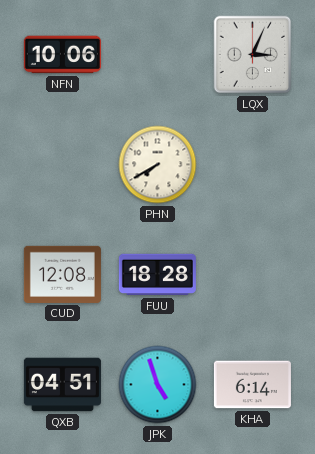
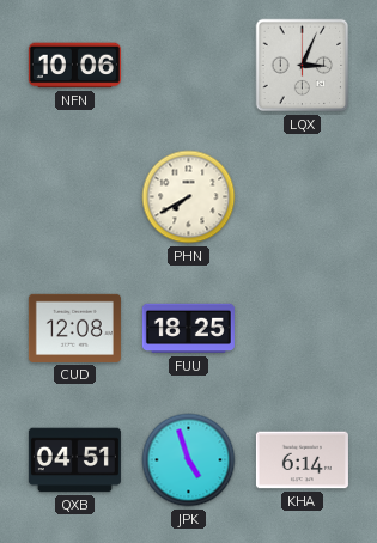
FUU: 18:28 -> 18:25
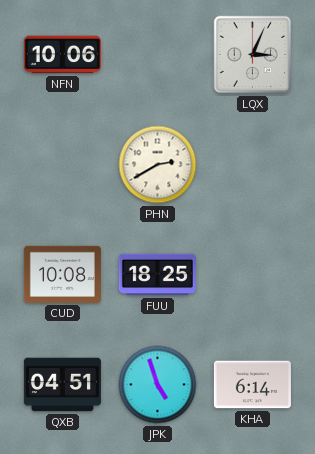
PHN: 7:40 -> 2:40
CUD: 12:08 -> 10:08
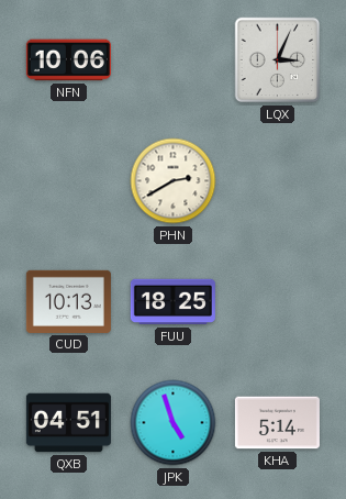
CUD: 10:08 -> 10:13
KHA: 6:14 -> 5:14
